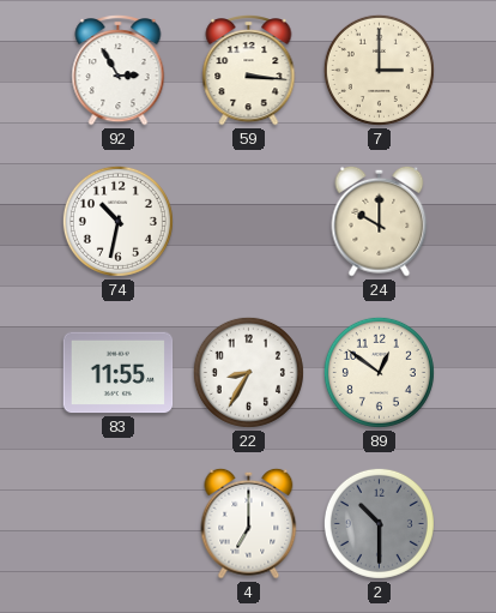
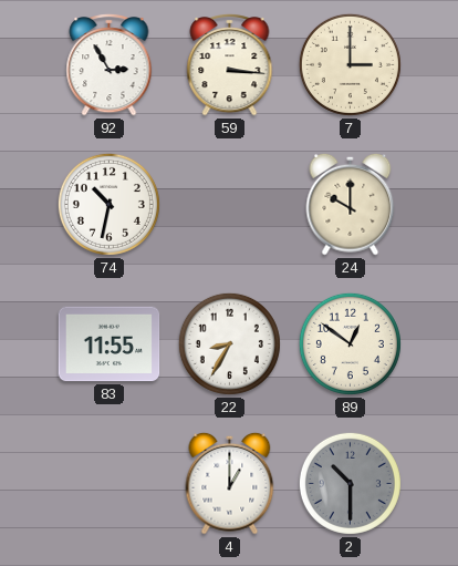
4: 7:00 -> 1:00
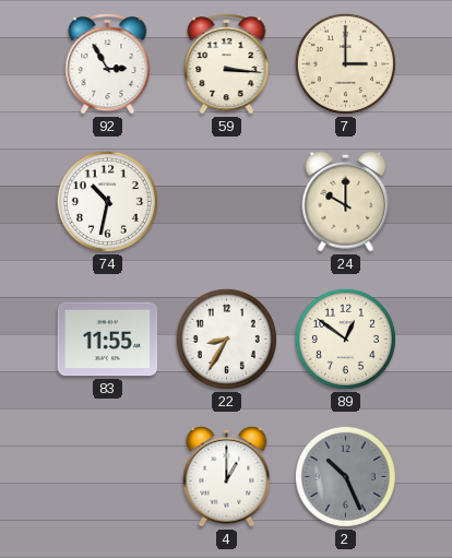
2: 10:30 -> 10:26
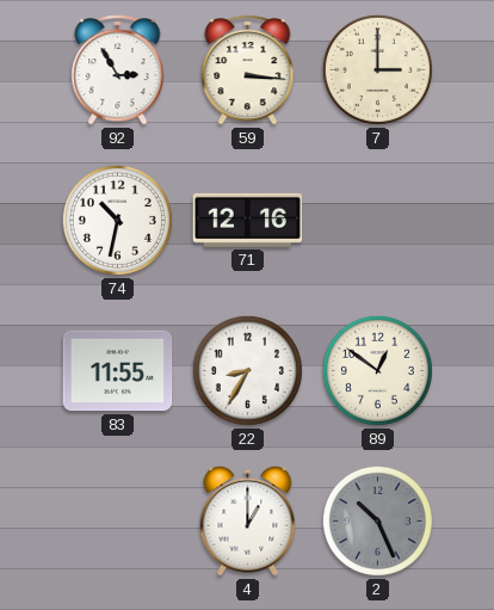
71: none -> 12:16
24: 10:00 -> none
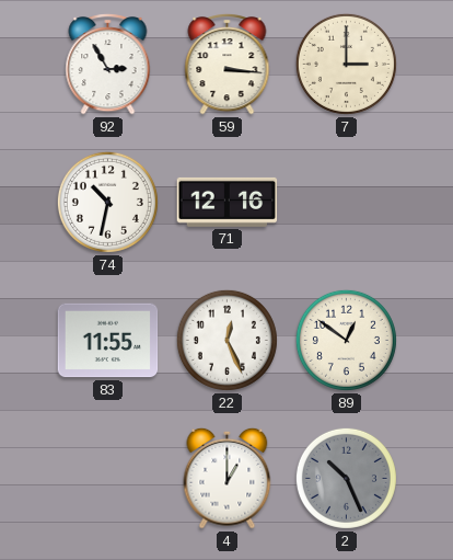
22: 8:35 -> 12:26
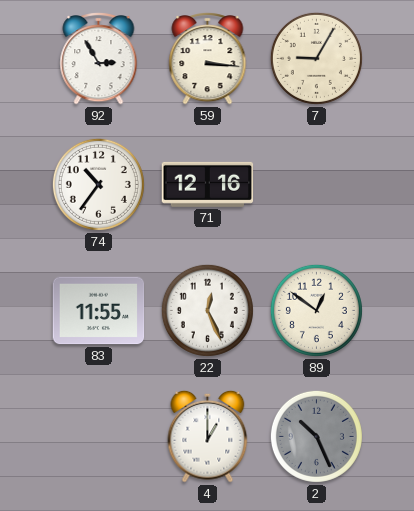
7: 3:00 -> 9:05
74: 10:32 -> 10:36
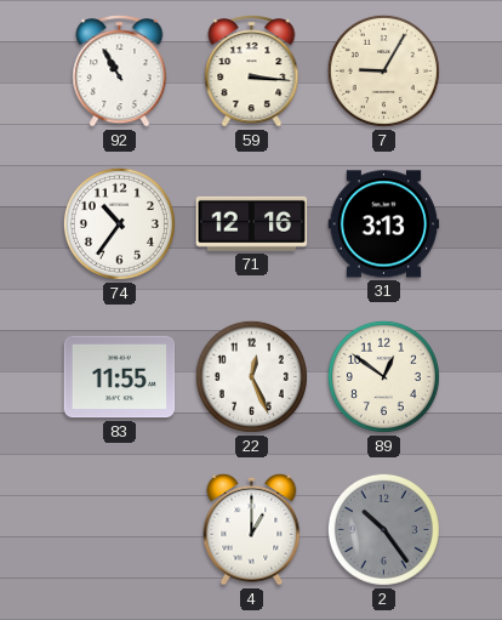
92: 2:55 -> 10:55
31: none -> 3:13
2: 10:26 -> 10:24
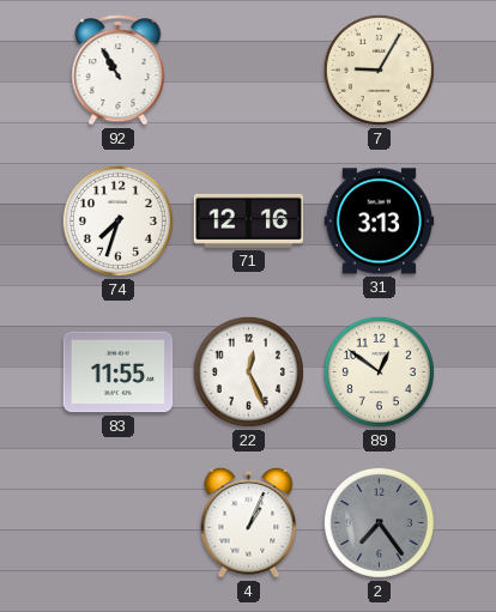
59: 3:16 -> none
74: 10:36 -> 7:33
4: 1:00 -> 1:04
2: 10:24 -> 7:24
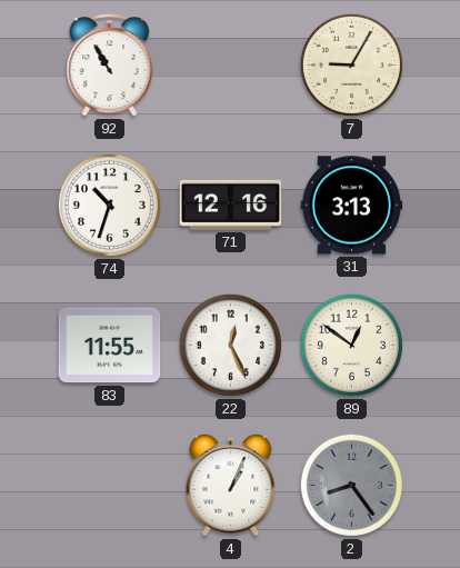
74: 7:33 -> 10:33
2: 7:24 -> 8:24
